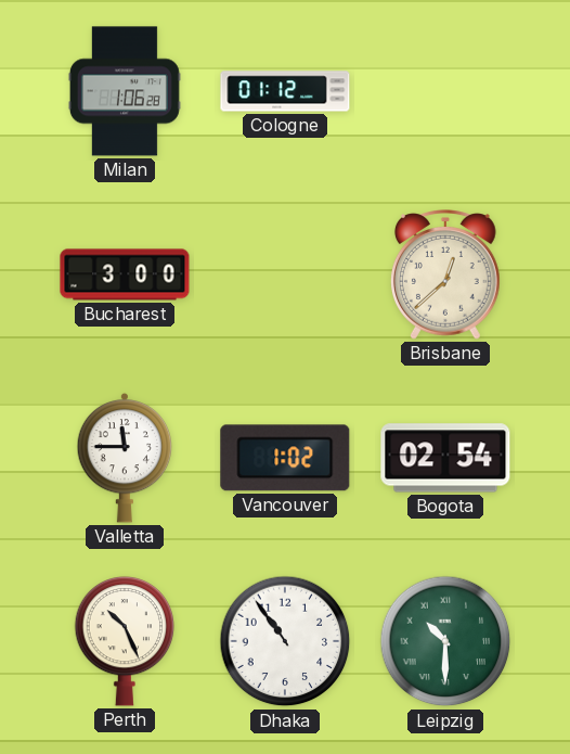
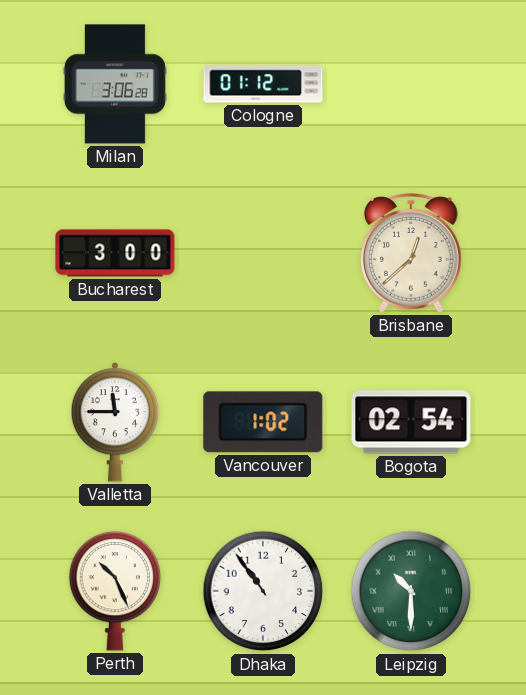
Milan: 1:06 -> 3:06
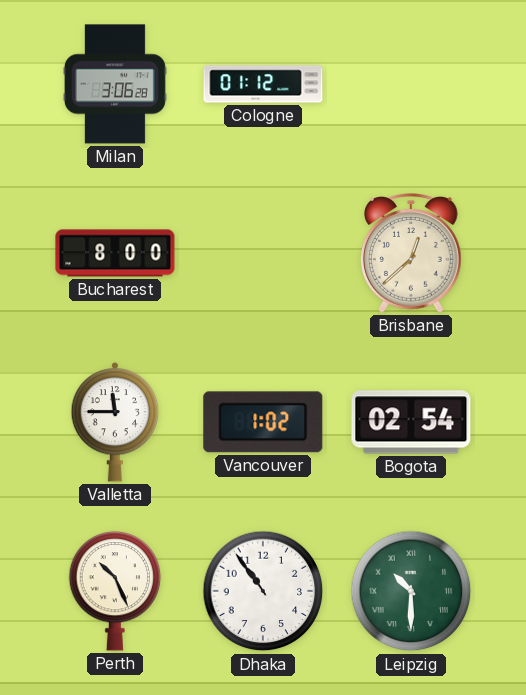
Bucharest: 3:00 -> 8:00
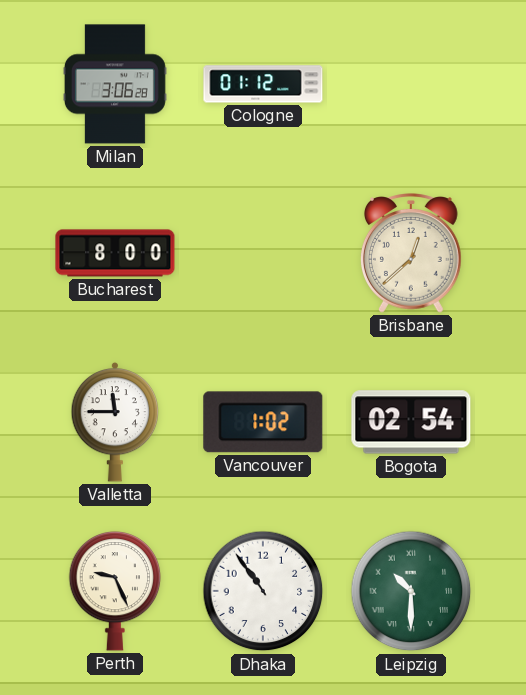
Perth: 10:26 -> 9:26
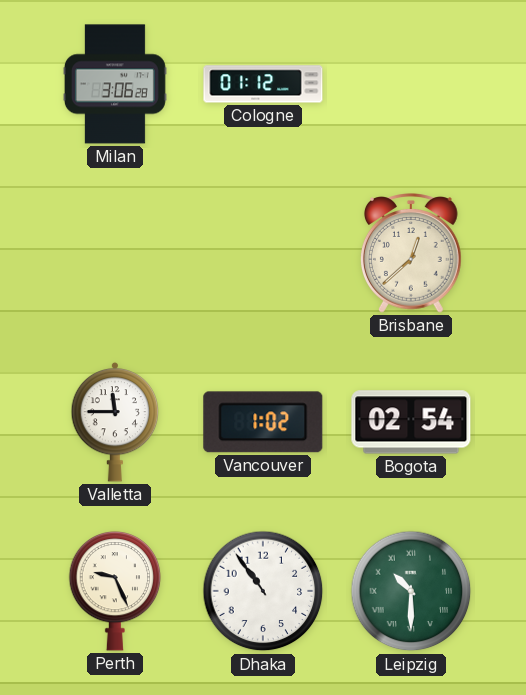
Bucharest: 8:00 -> none
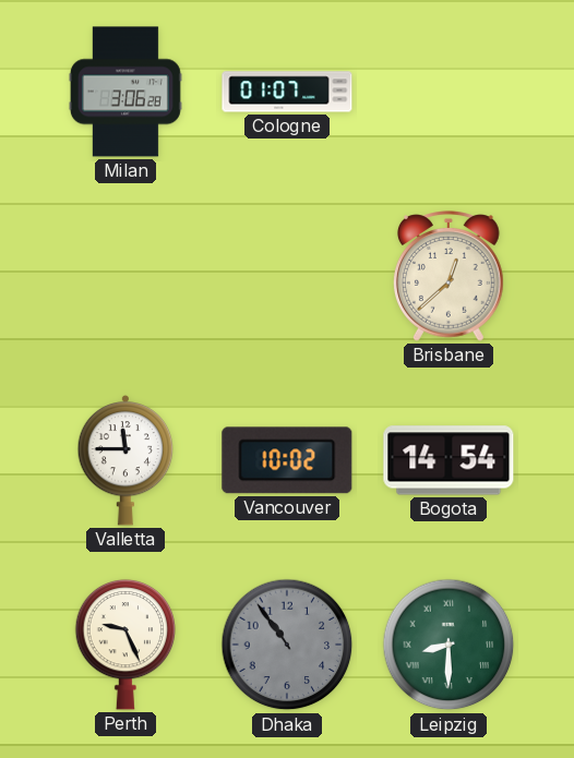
Cologne: 01:12 -> 01:07
Vancouver: 1:02 -> 10:02
Bogota: 02:54 -> 14:54
Dhaka dial: white -> grey
Leipzig: 10:30 -> 8:30
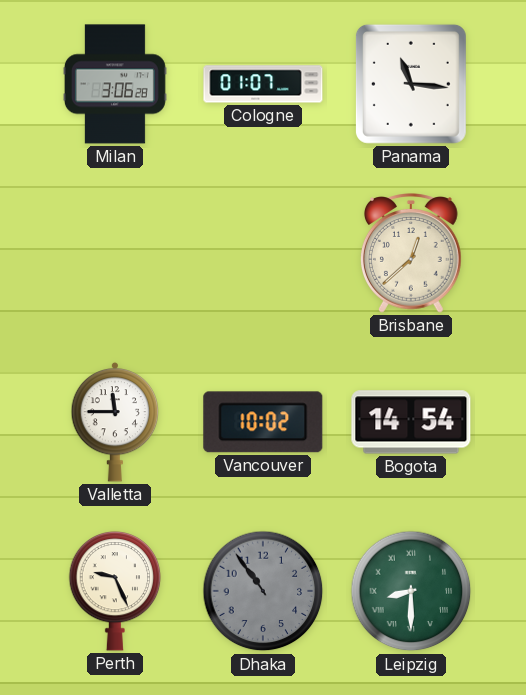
Panama: none -> 11:16
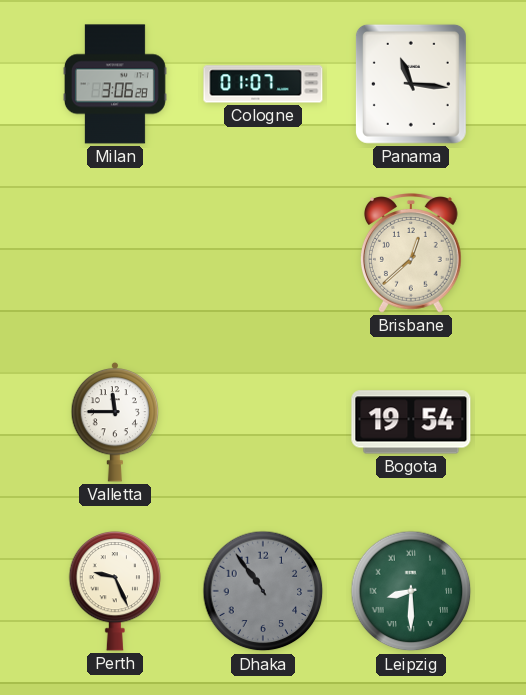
Vancouver: 10:02 -> none
Bogota: 14:54 -> 19:54
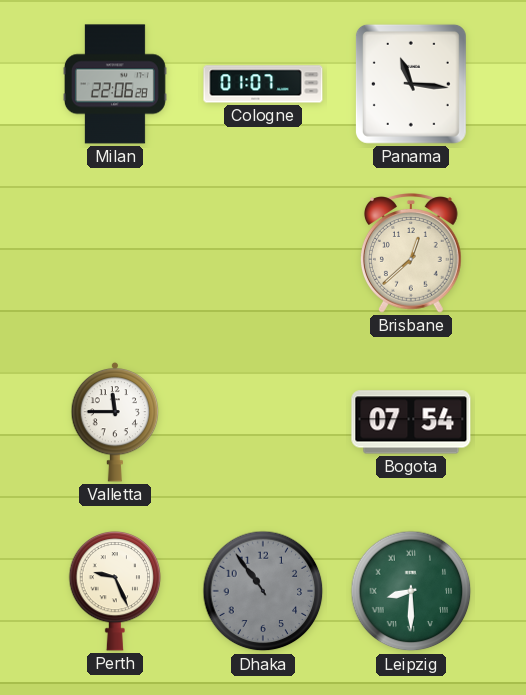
Milan: 3:06 -> 22:06
Bogota: 19:54 -> 07:54
